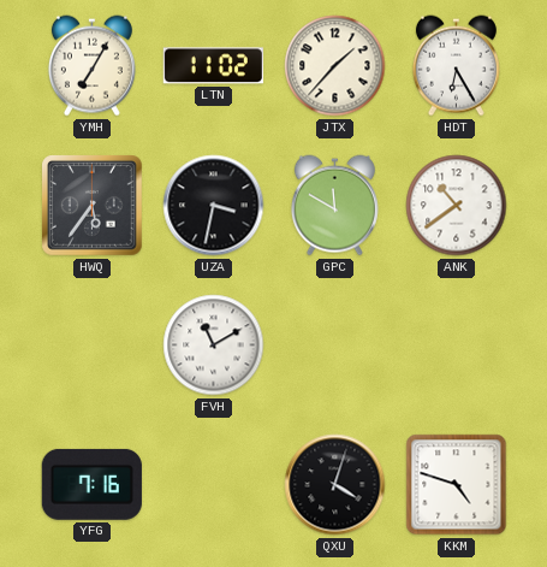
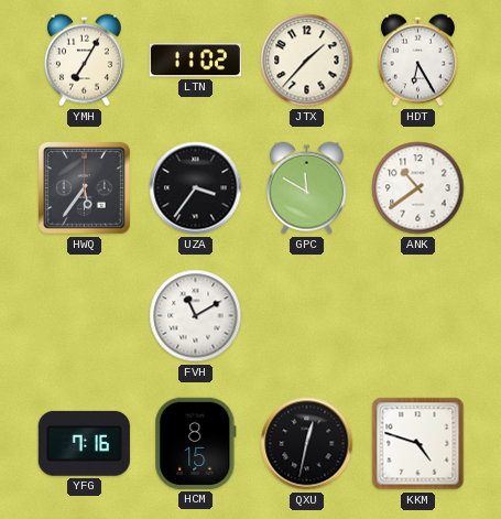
UZA: 3:32 -> 3:36
HCM: none -> 8:15
QXU: 4:03 -> 12:32
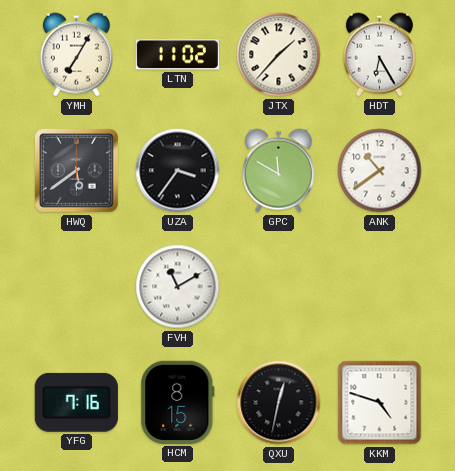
HWQ: 5:36 -> 5:39
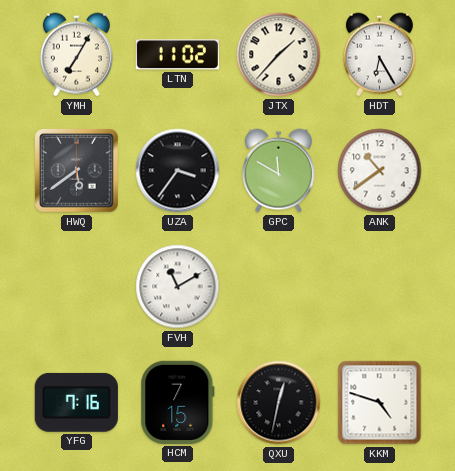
HCM: 8:15 -> 7:15
